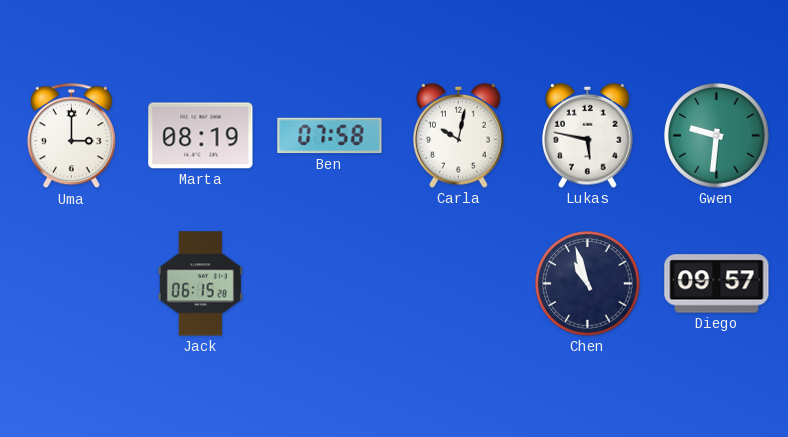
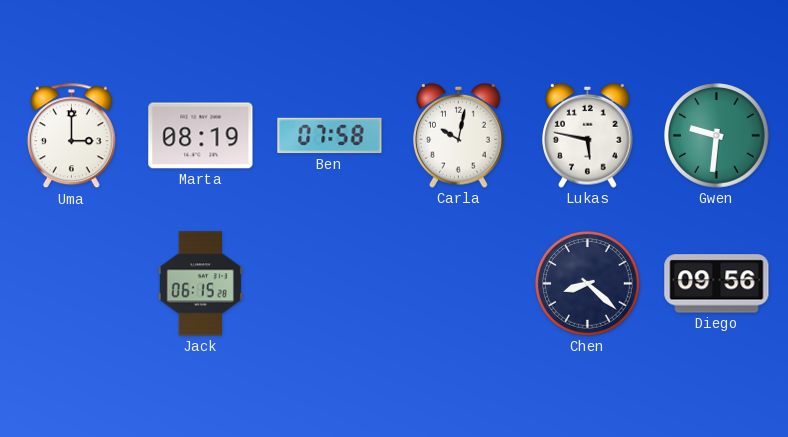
Chen: 10:57 -> 8:22
Diego: 09:57 -> 09:56
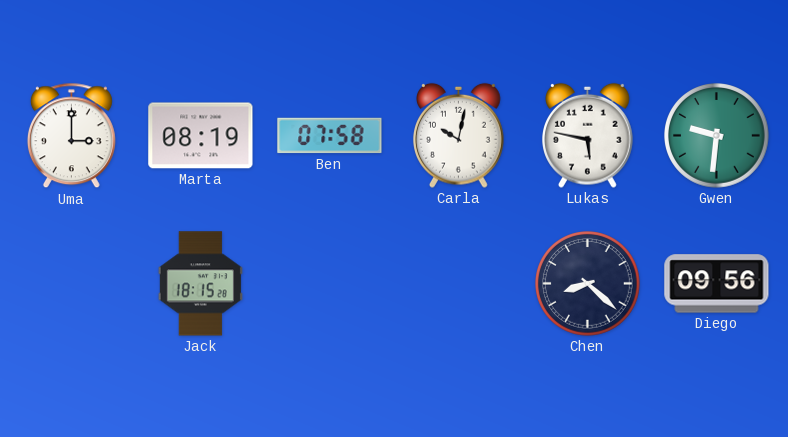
Jack: 06:15 -> 18:15
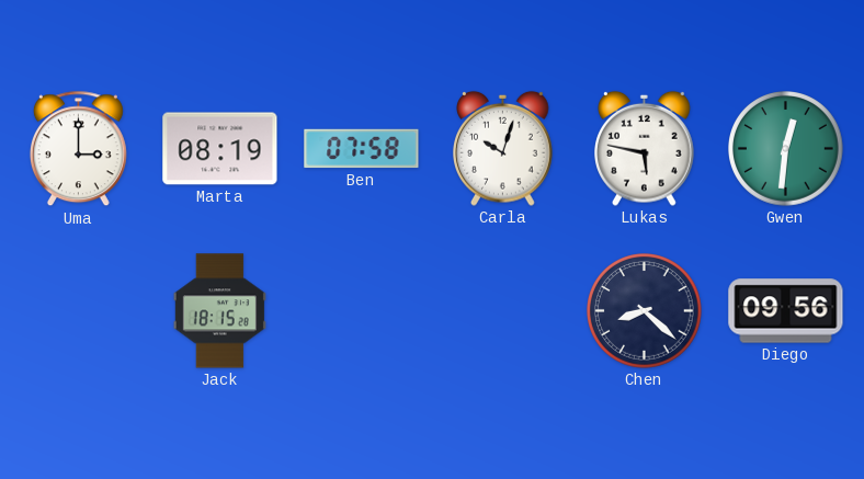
Carla: 10:02 -> 10:03
Gwen: 9:31 -> 12:31
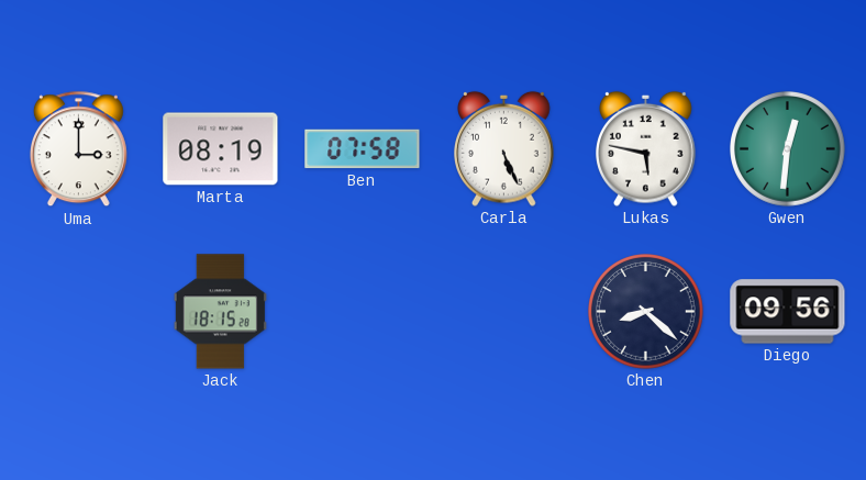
Carla: 10:03 -> 5:26
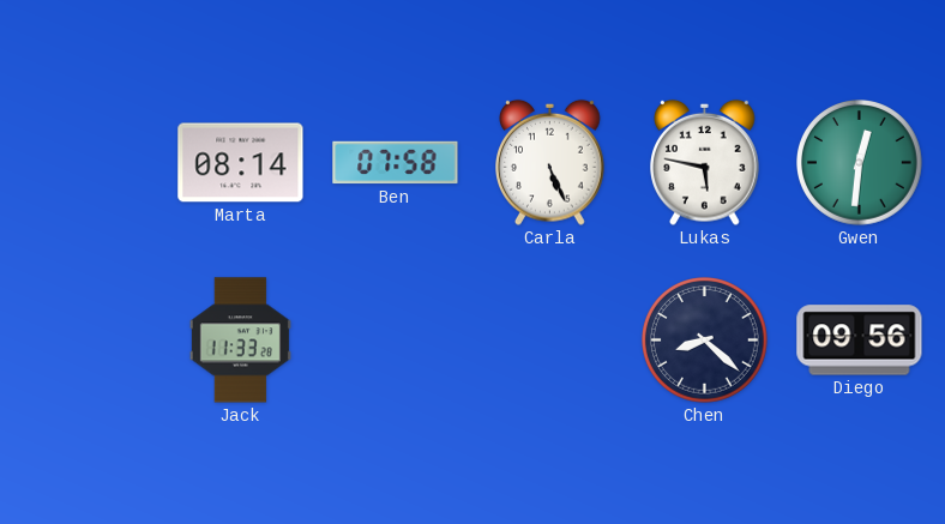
Uma: 3:00 -> none
Marta: 08:19 -> 08:14
Jack: 18:15 -> 11:33
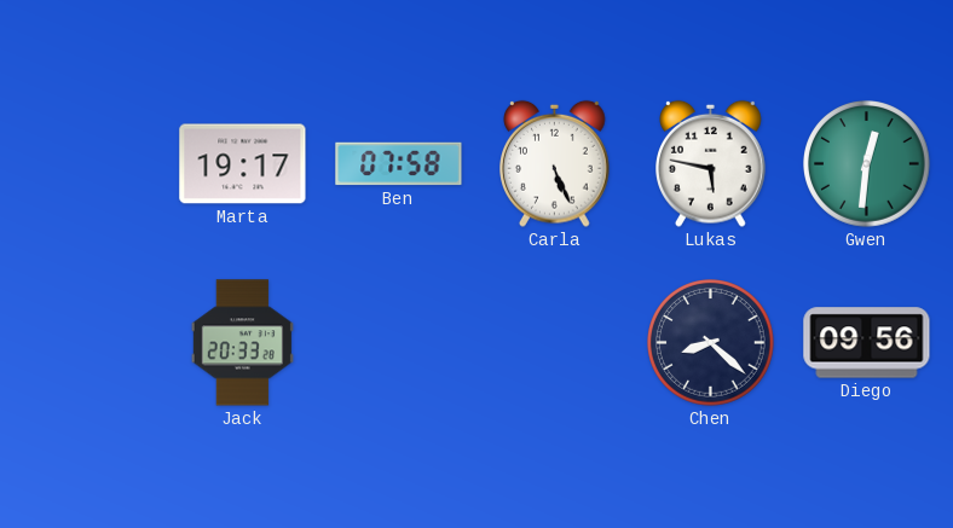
Marta: 08:14 -> 19:17
Jack: 11:33 -> 20:33
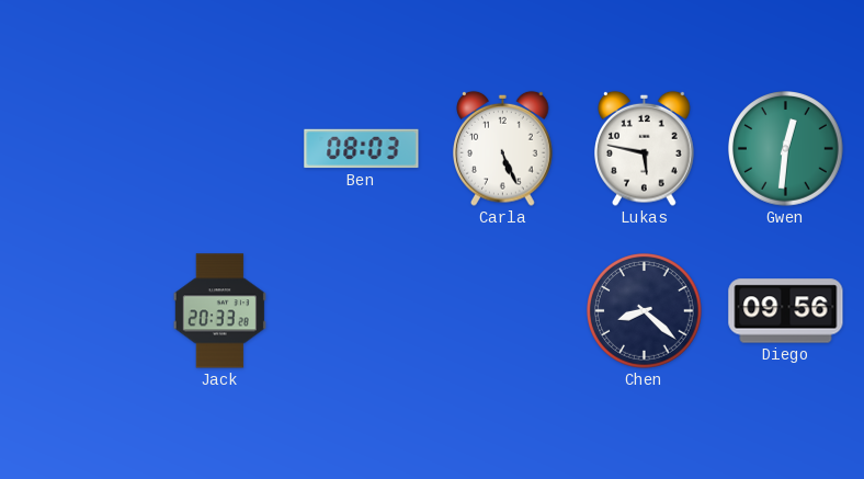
Marta: 19:17 -> none
Ben: 07:58 -> 08:03
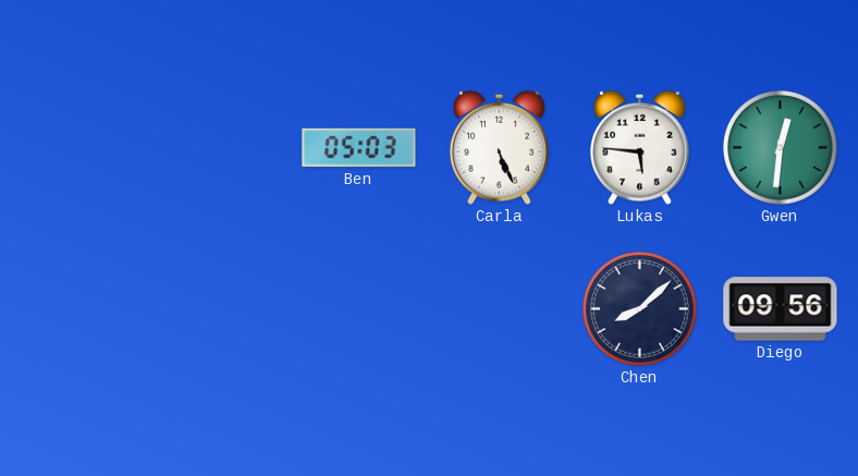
Ben: 08:03 -> 05:03
Lukas: 5:47 -> 5:46
Jack: 20:33 -> none
Chen: 8:22 -> 8:08
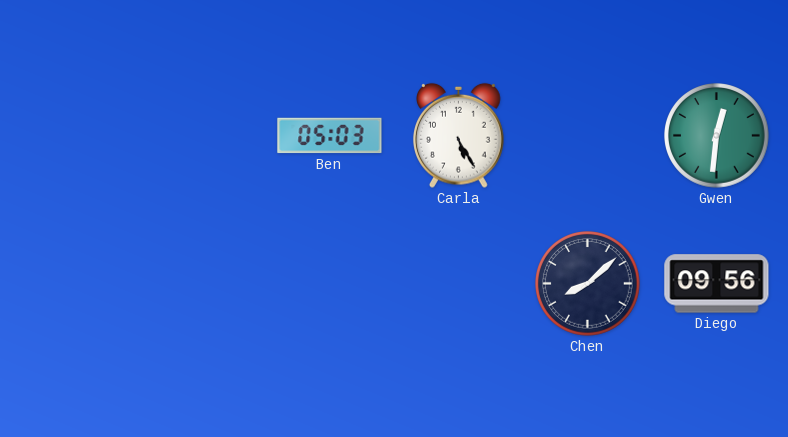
Carla: 5:26 -> 5:25
Lukas: 5:46 -> none
